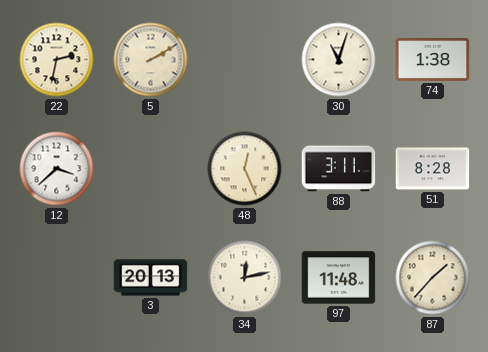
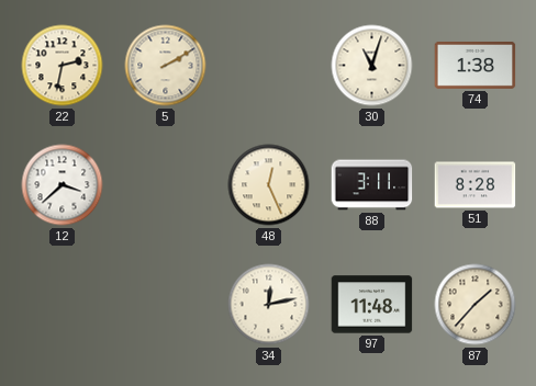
3: 20:13 -> none
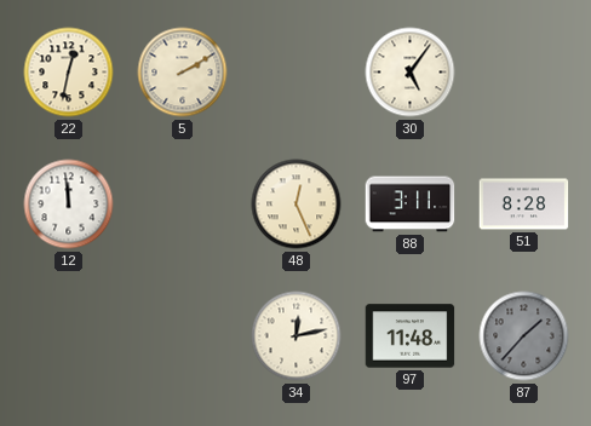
22: 2:32 -> 12:32
30: 11:03 -> 5:06
74: 1:38 -> none
12: 3:38 -> 11:59
87 dial: cream -> grey
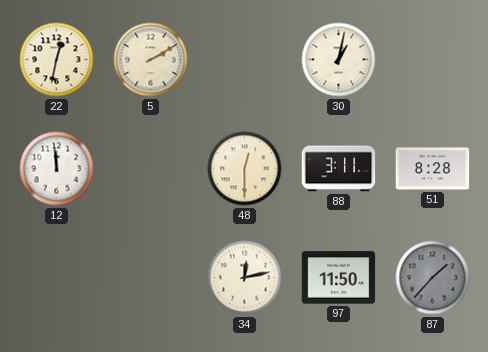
30: 5:06 -> 1:02
48: 12:26 -> 12:30
97: 11:48 -> 11:50
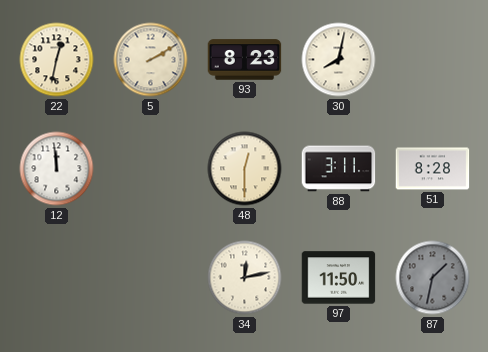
93: none -> 8:23
30: 1:02 -> 8:02
87: 1:37 -> 1:32
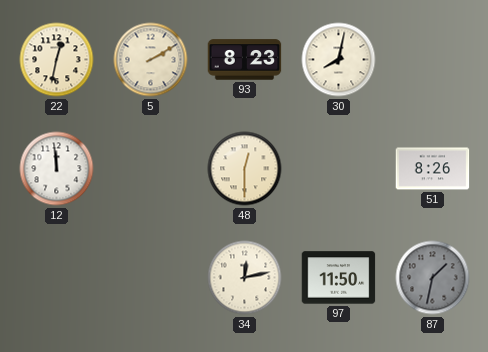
88: 3:11 -> none
51: 8:28 -> 8:26
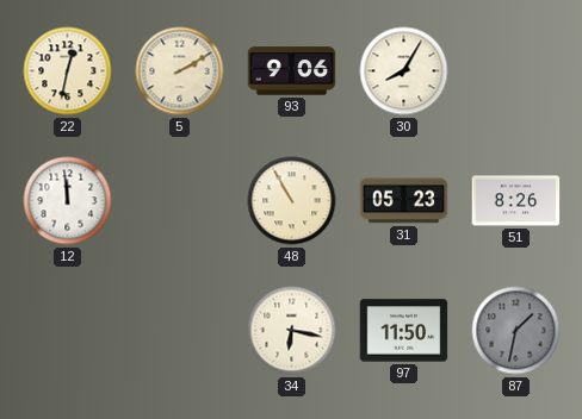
93: 8:23 -> 9:06
30: 8:02 -> 8:05
48: 12:30 -> 10:55
31: none -> 05:23
34: 12:13 -> 6:17
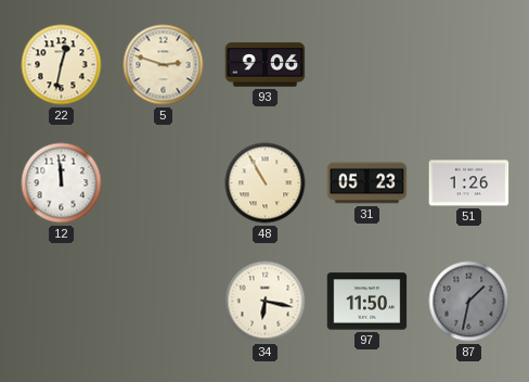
5: 2:10 -> 2:48
30: 8:05 -> none
51: 8:26 -> 1:26
